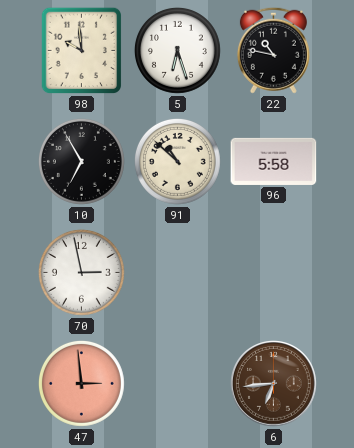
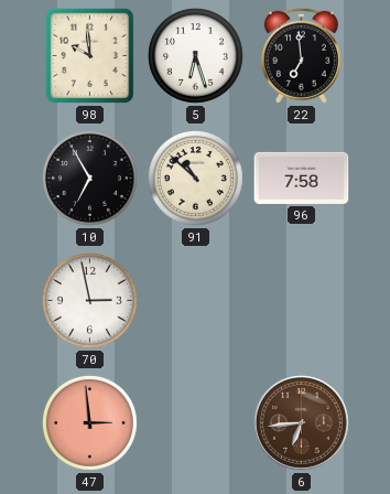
22: 10:47 -> 6:59
96: 5:58 -> 7:58
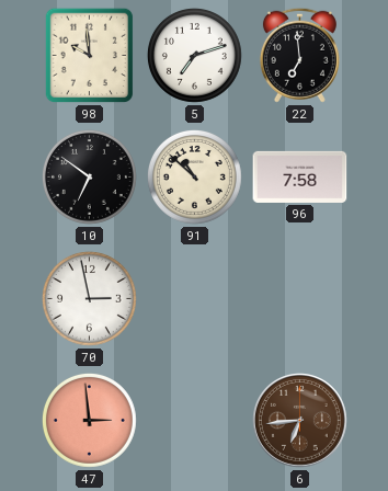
5: 6:27 -> 7:12
10: 6:55 -> 6:51
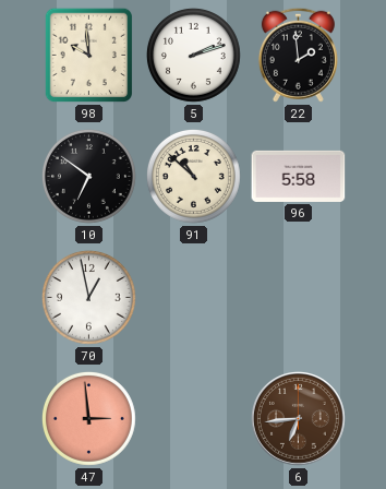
5: 7:12 -> 2:12
22: 6:59 -> 1:59
96: 7:58 -> 5:58
70: 2:58 -> 12:58
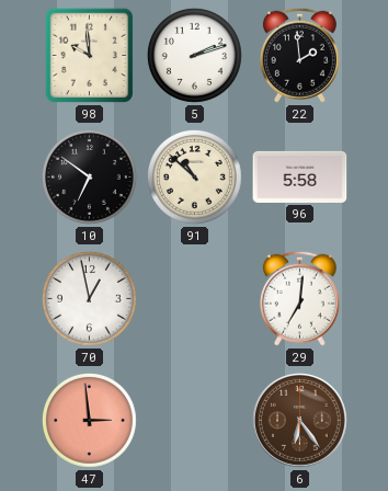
29: none -> 7:01
6: 6:44 -> 6:24
